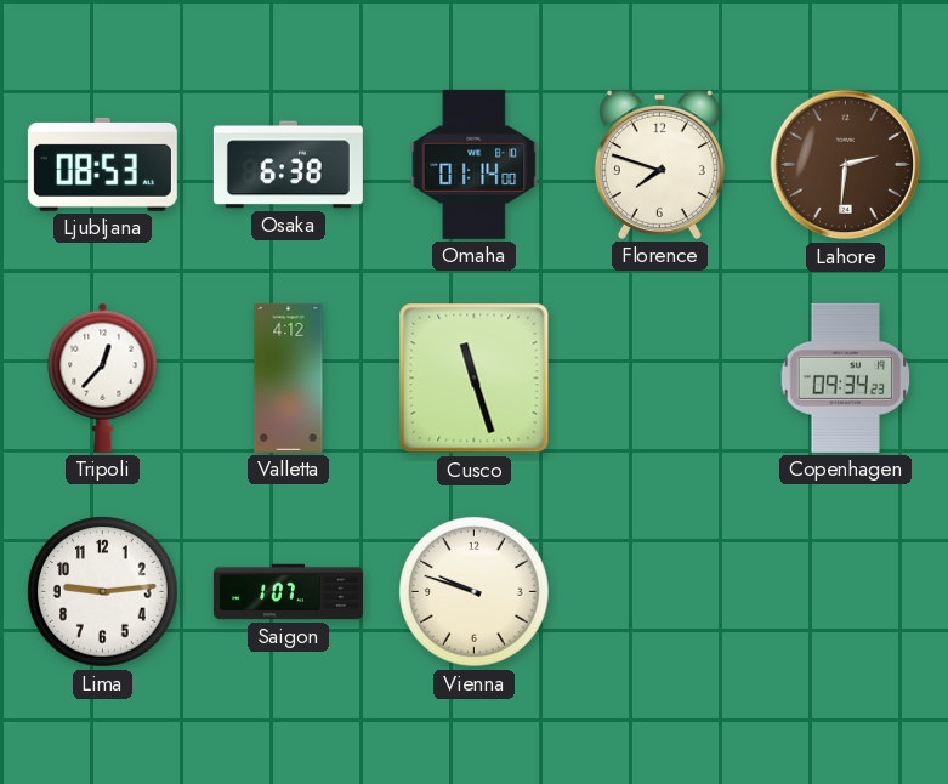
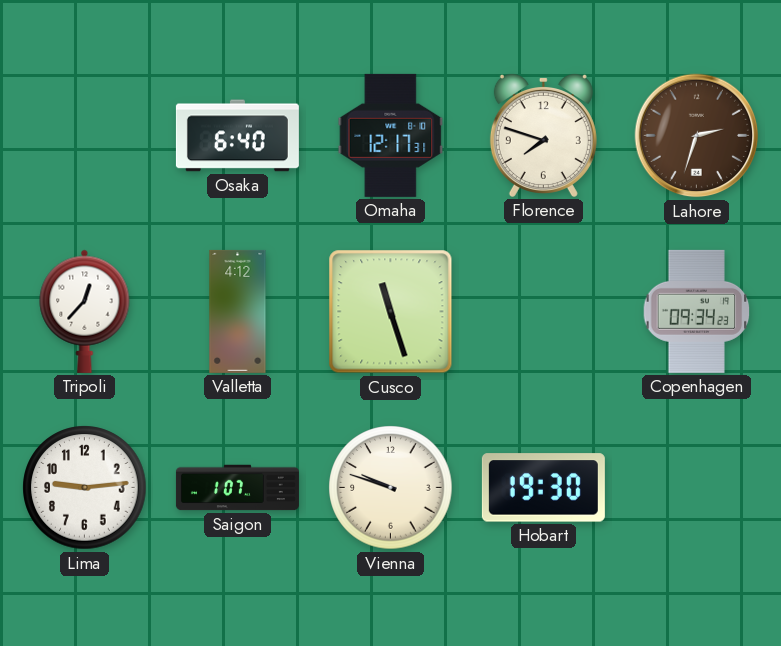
Ljubljana: 08:53 -> none
Osaka: 6:38 -> 6:40
Omaha: 01:14 -> 12:17
Lahore: 2:31 -> 2:33
Hobart: none -> 19:30
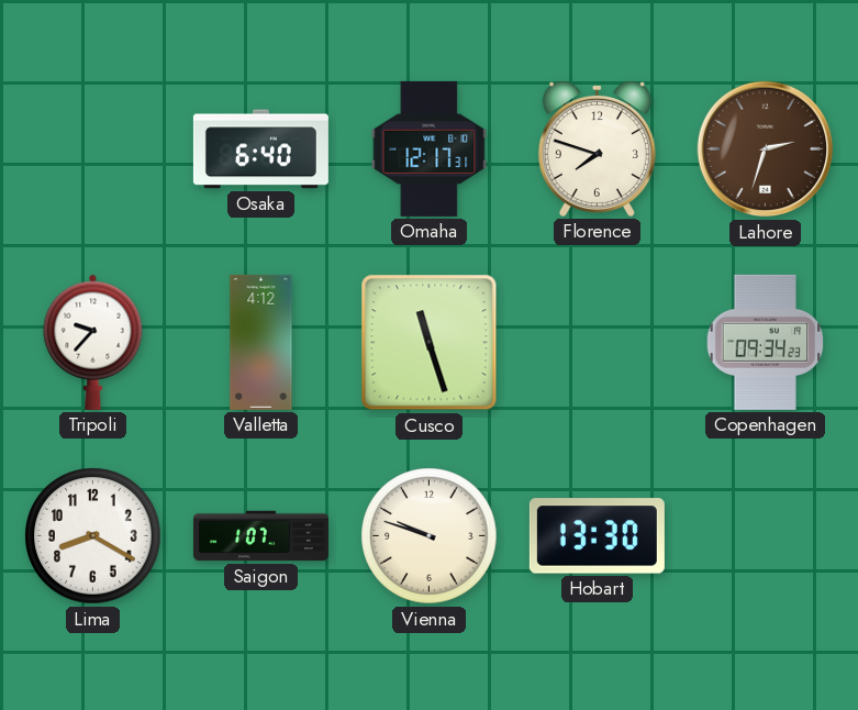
Tripoli: 12:37 -> 9:37
Lima: 9:14 -> 8:20
Hobart: 19:30 -> 13:30
